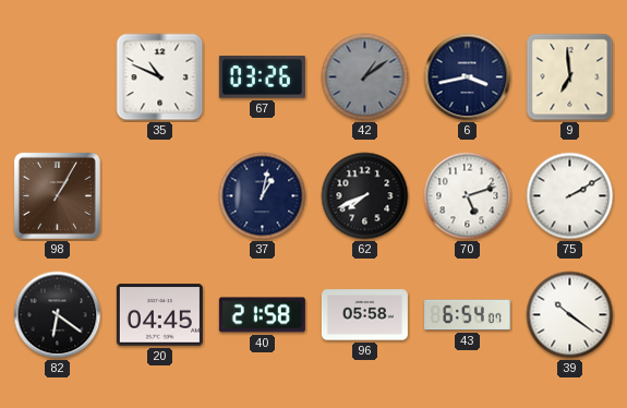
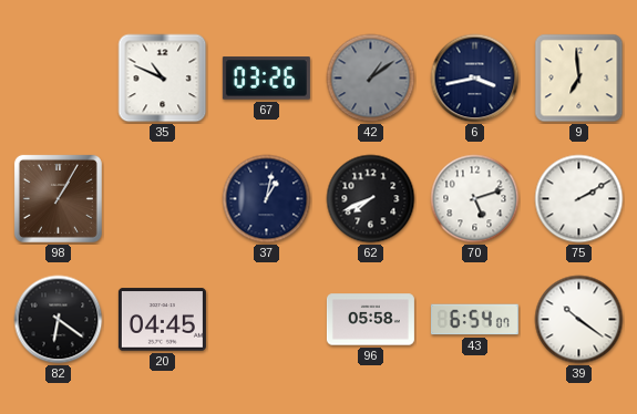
40: 21:58 -> none
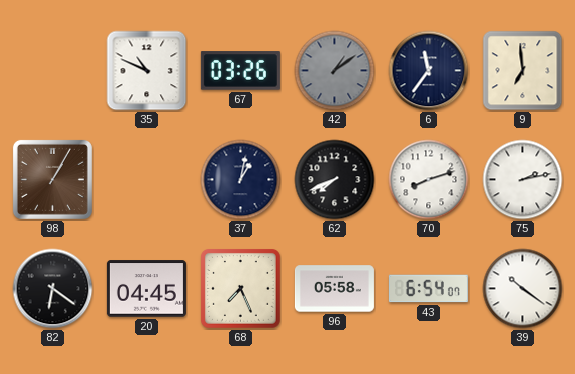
6: 3:43 -> 11:36
70: 5:12 -> 8:12
75: 2:10 -> 2:13
68: none -> 7:26
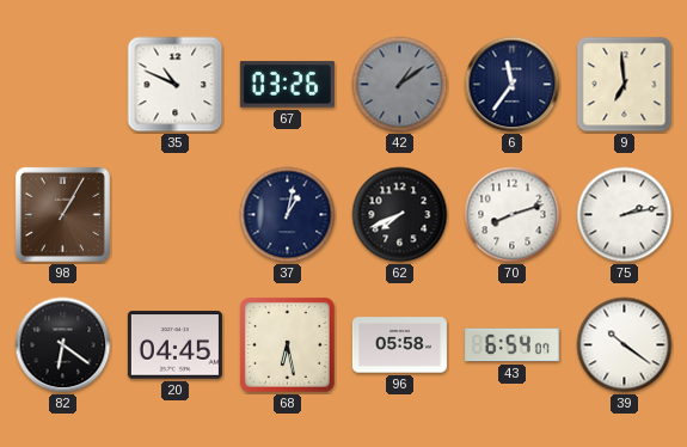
68: 7:26 -> 6:28
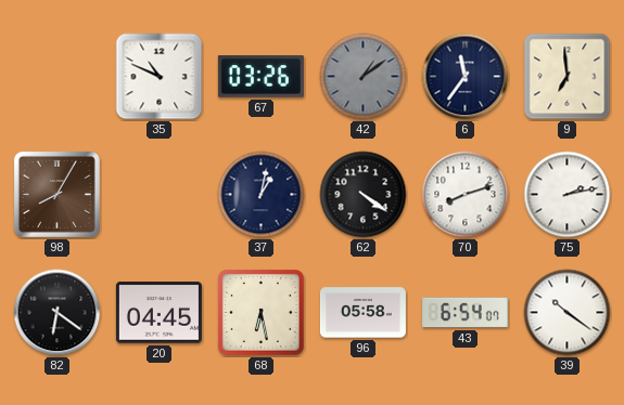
98: 1:05 -> 8:05
62: 7:41 -> 4:21
